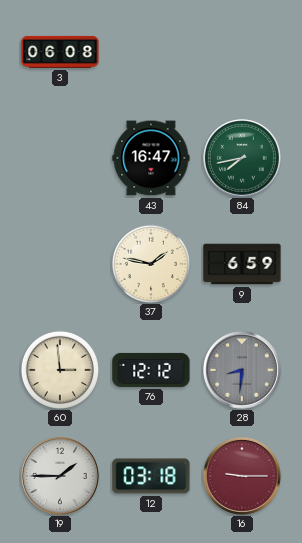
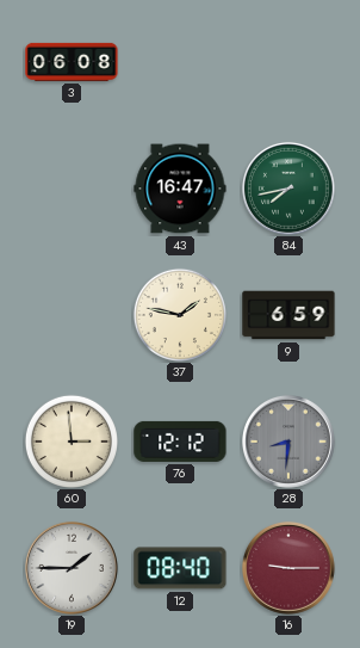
12: 03:18 -> 08:40
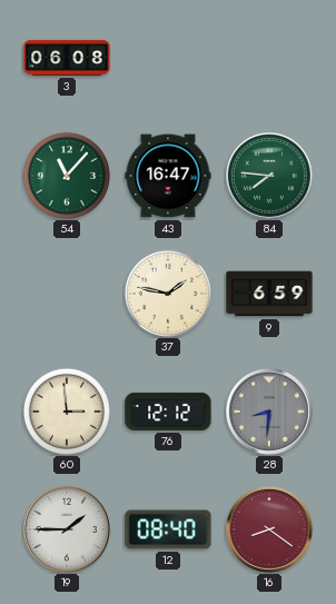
54: none -> 11:07
84: 7:43 -> 7:46
16: 9:15 -> 8:21
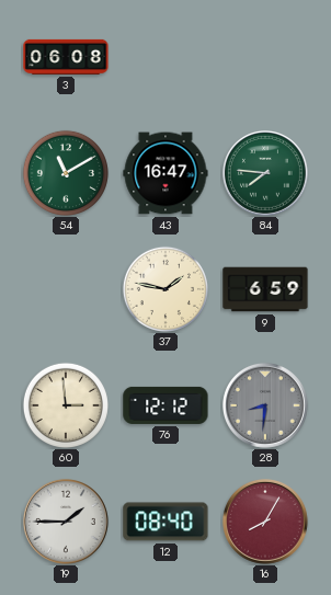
54: 11:07 -> 11:10
16: 8:21 -> 8:05
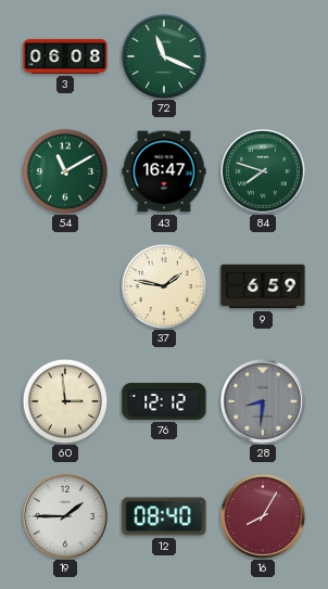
72: none -> 11:19
84: 7:46 -> 7:48
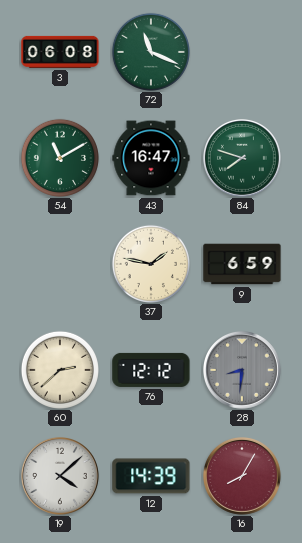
60: 2:59 -> 2:38
19: 1:45 -> 4:08
12: 08:40 -> 14:39
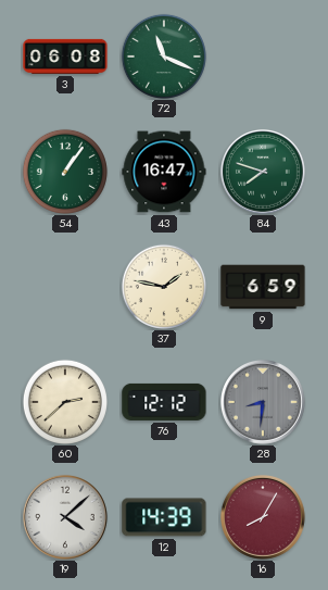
54: 11:10 -> 1:06
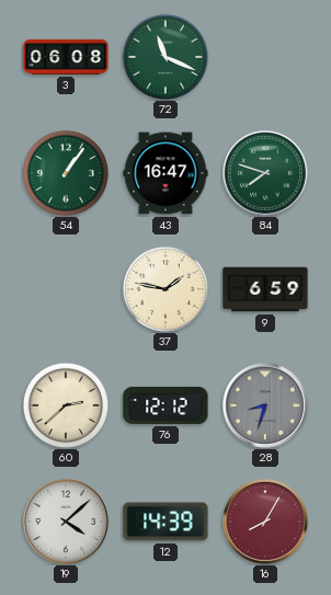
28: 8:31 -> 8:33
